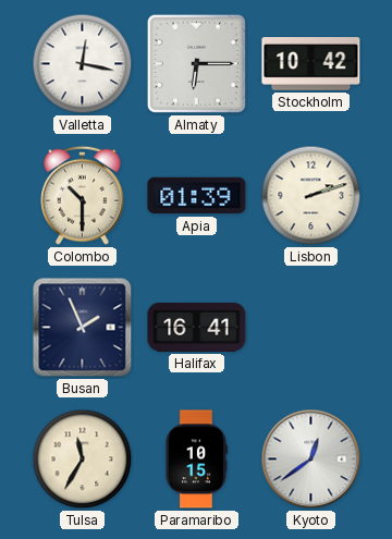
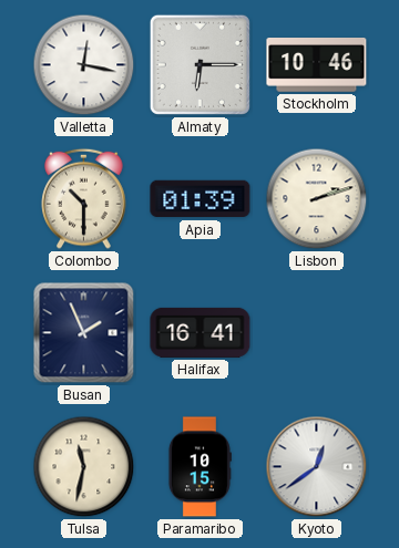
Stockholm: 10:42 -> 10:46
Tulsa: 11:35 -> 11:32
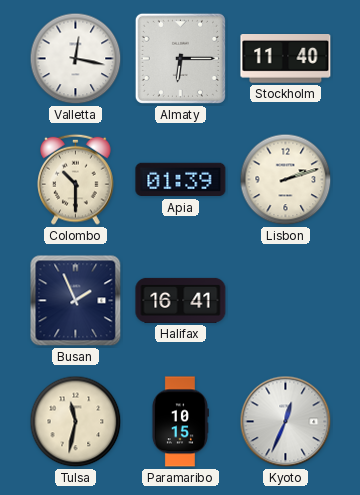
Stockholm: 10:46 -> 11:40
Kyoto: 12:39 -> 12:34
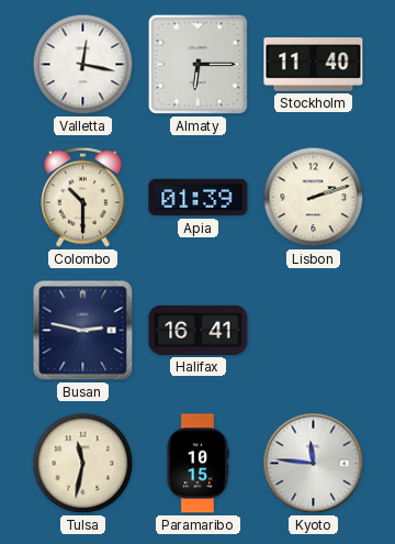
Busan: 1:56 -> 2:47
Kyoto: 12:34 -> 11:46
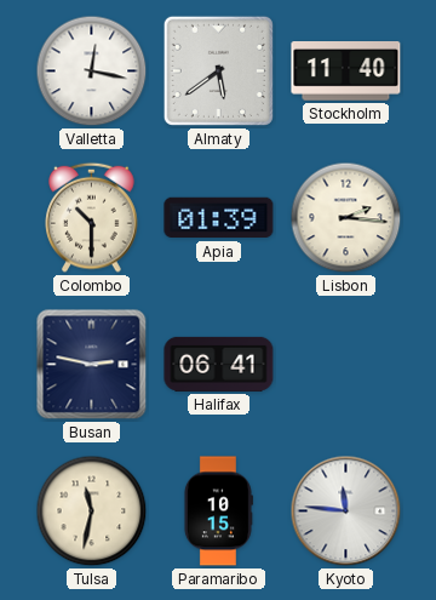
Almaty: 6:15 -> 5:39
Lisbon: 2:12 -> 2:16
Halifax: 16:41 -> 06:41
